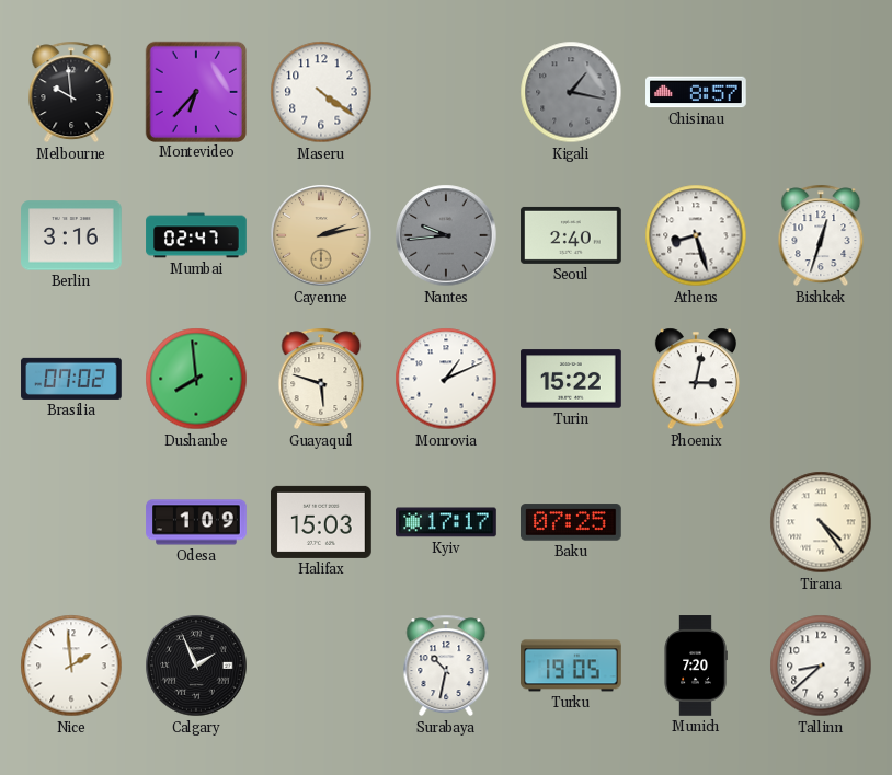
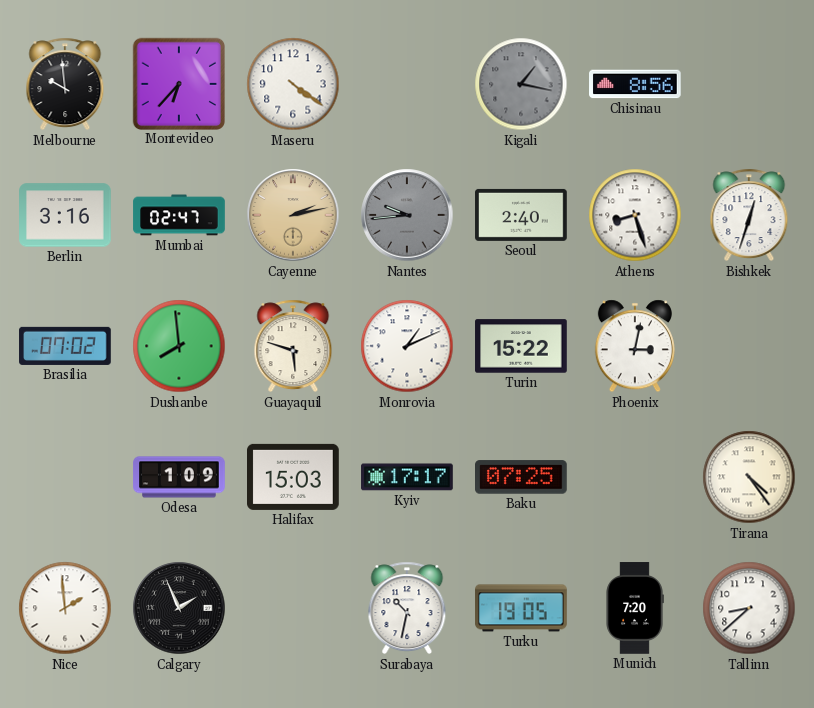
Chisinau: 8:57 -> 8:56
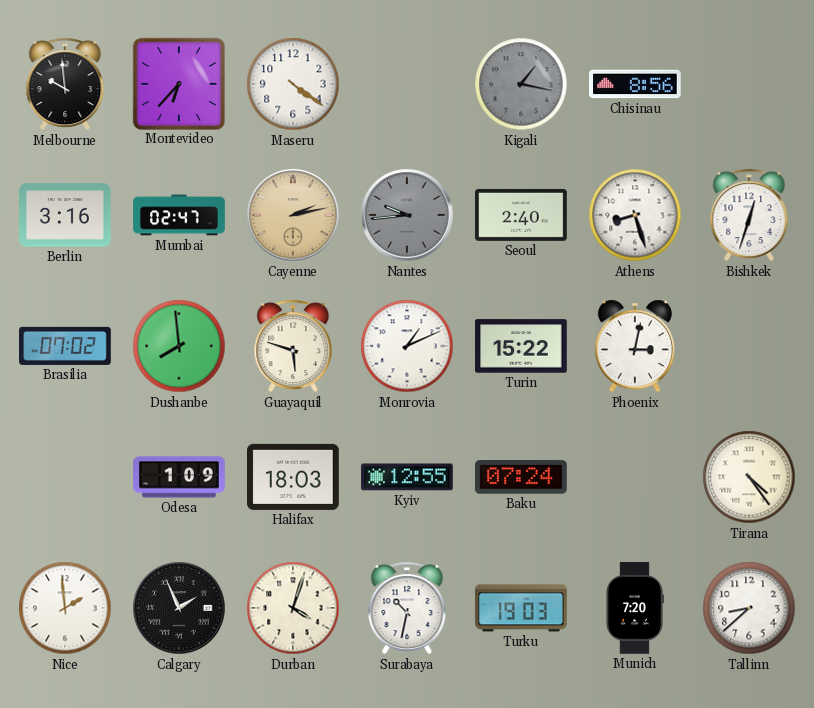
Halifax: 15:03 -> 18:03
Kyiv: 17:17 -> 12:55
Baku: 07:25 -> 07:24
Durban: none -> 4:03
Turku: 19:05 -> 19:03
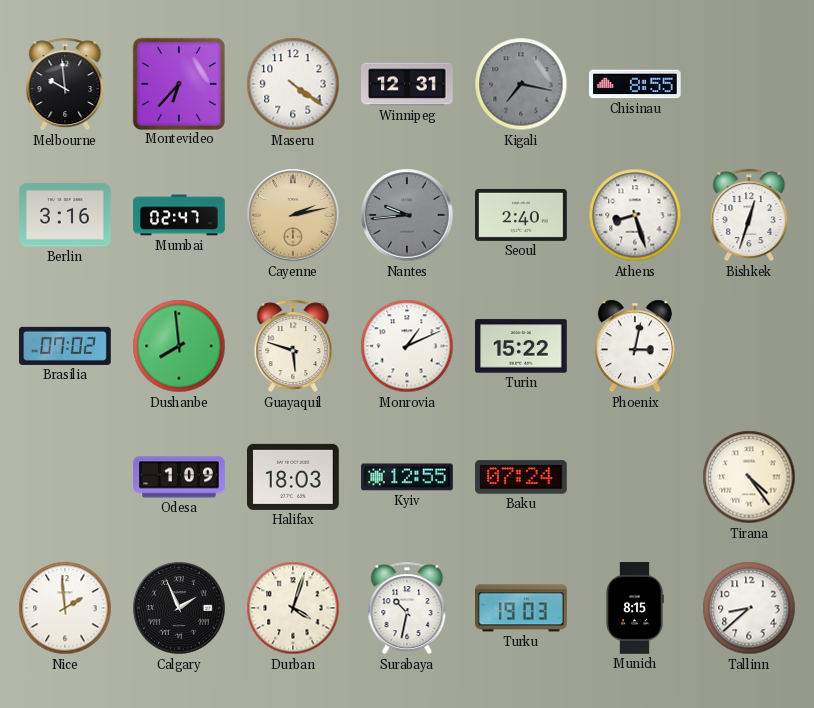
Winnipeg: none -> 12:31
Kigali: 1:17 -> 7:17
Chisinau: 8:56 -> 8:55
Munich: 7:20 -> 8:15
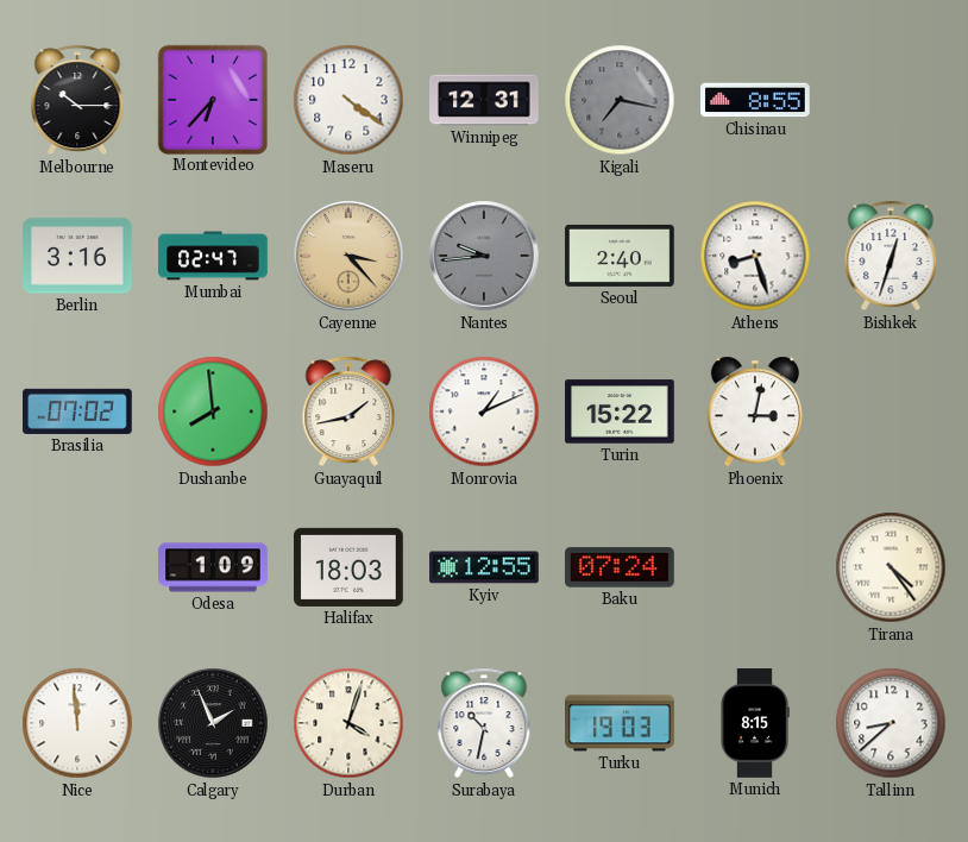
Melbourne: 9:59 -> 10:15
Cayenne: 2:13 -> 3:23
Guayaquil: 5:48 -> 1:43
Nice: 1:59 -> 11:59
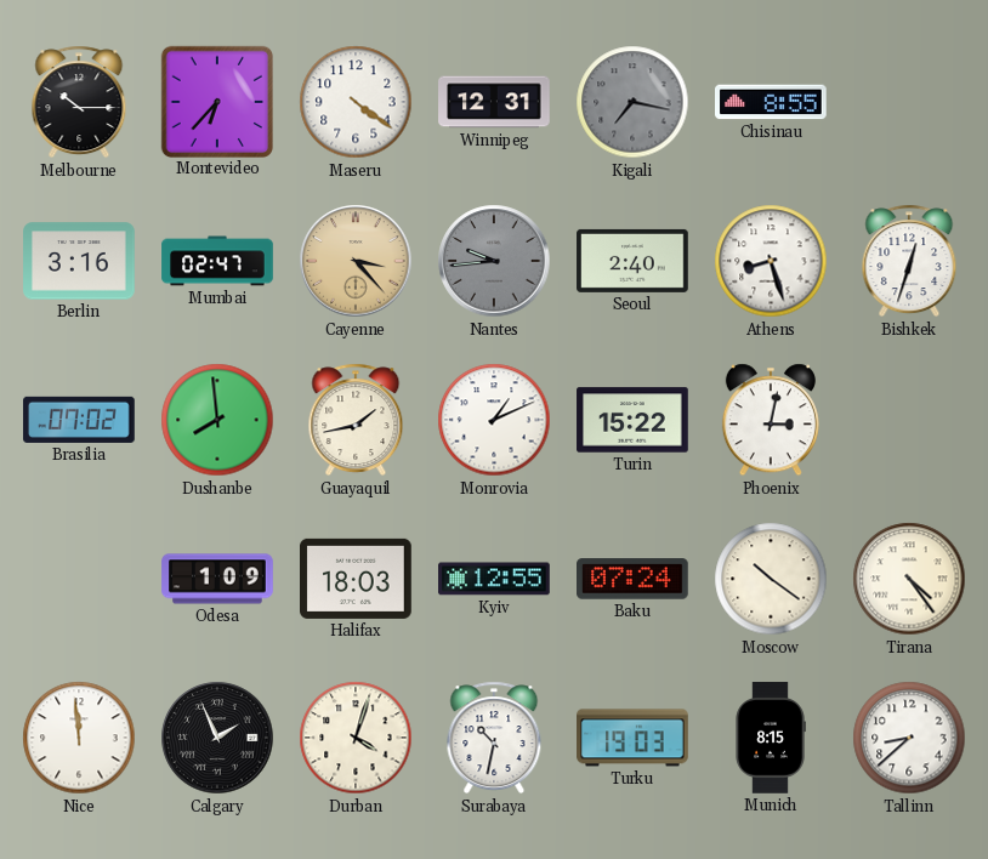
Moscow: none -> 10:21
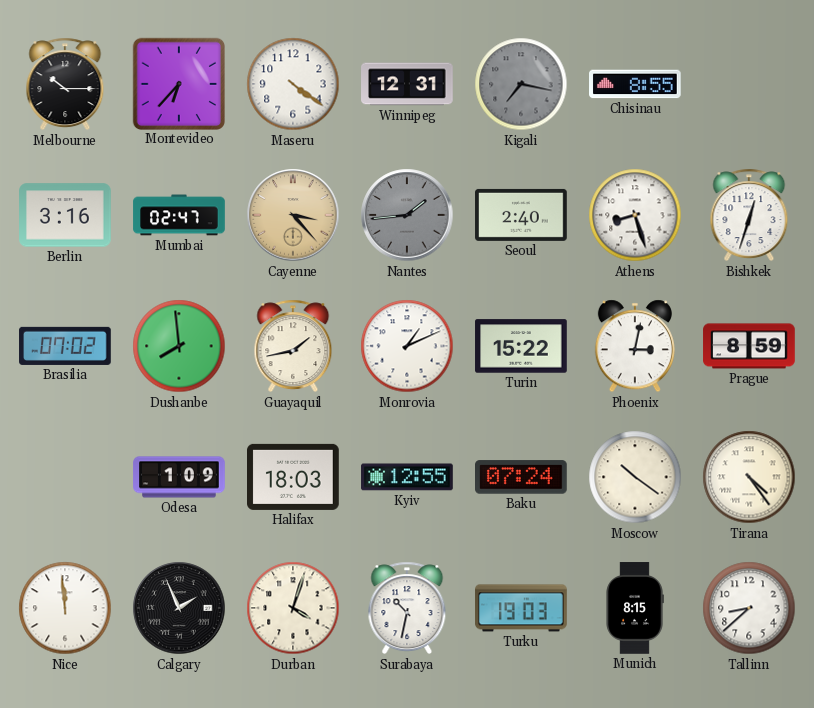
Nantes: 9:44 -> 1:44
Prague: none -> 8:59
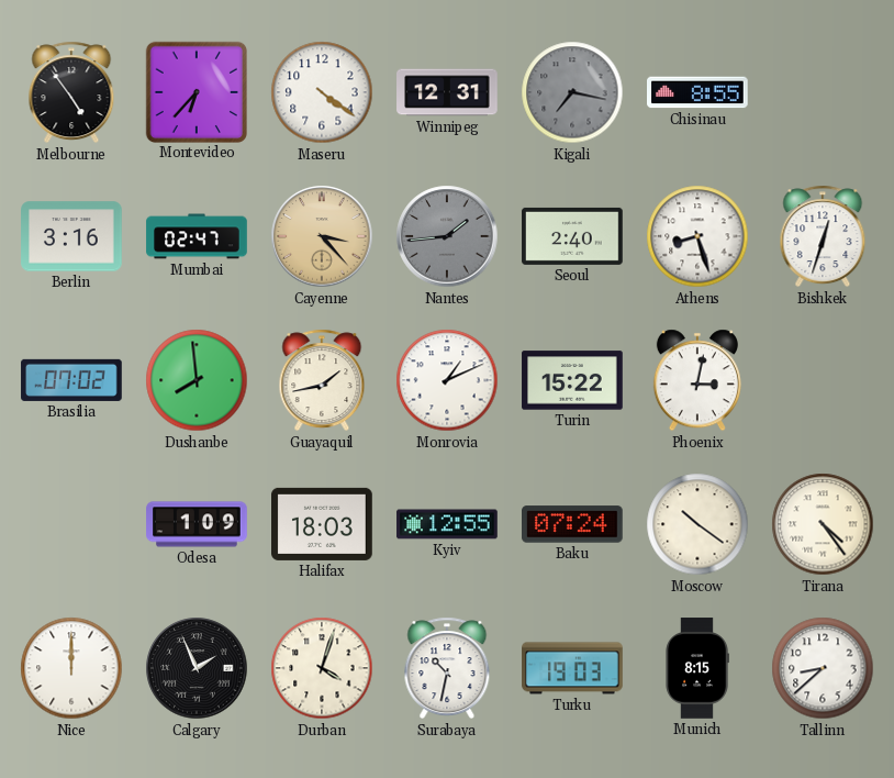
Melbourne: 10:15 -> 4:54
Prague: 8:59 -> none
Nice: 11:59 -> 12:00
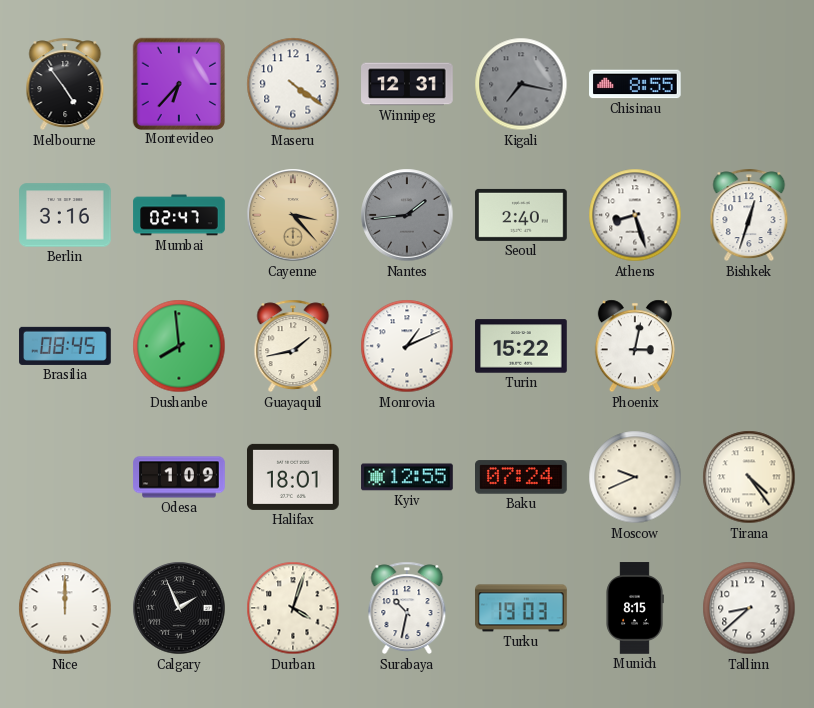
Brasilia: 07:02 -> 08:45
Halifax: 18:03 -> 18:01
Moscow: 10:21 -> 9:41
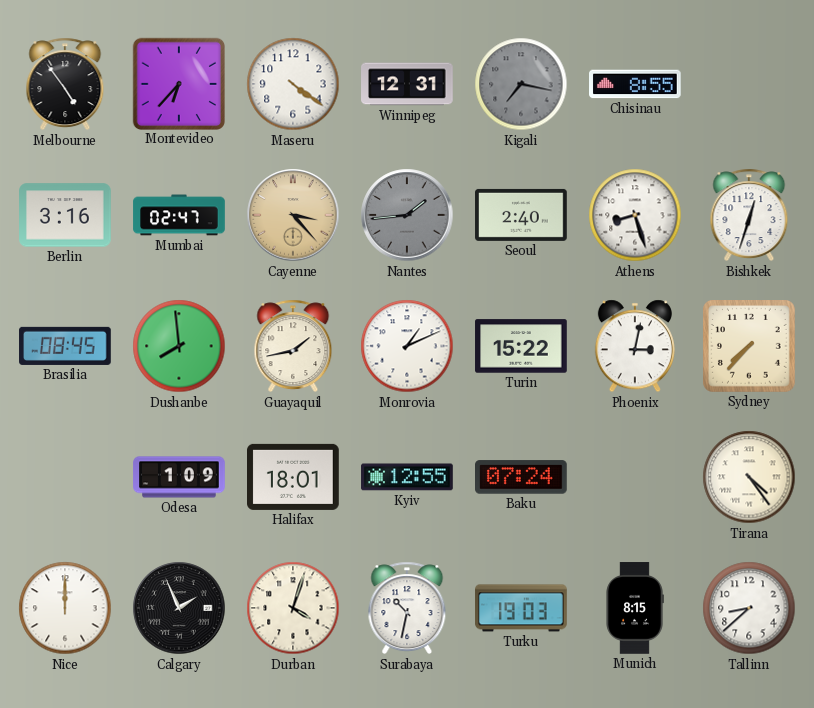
Sydney: none -> 7:37
Moscow: 9:41 -> none
